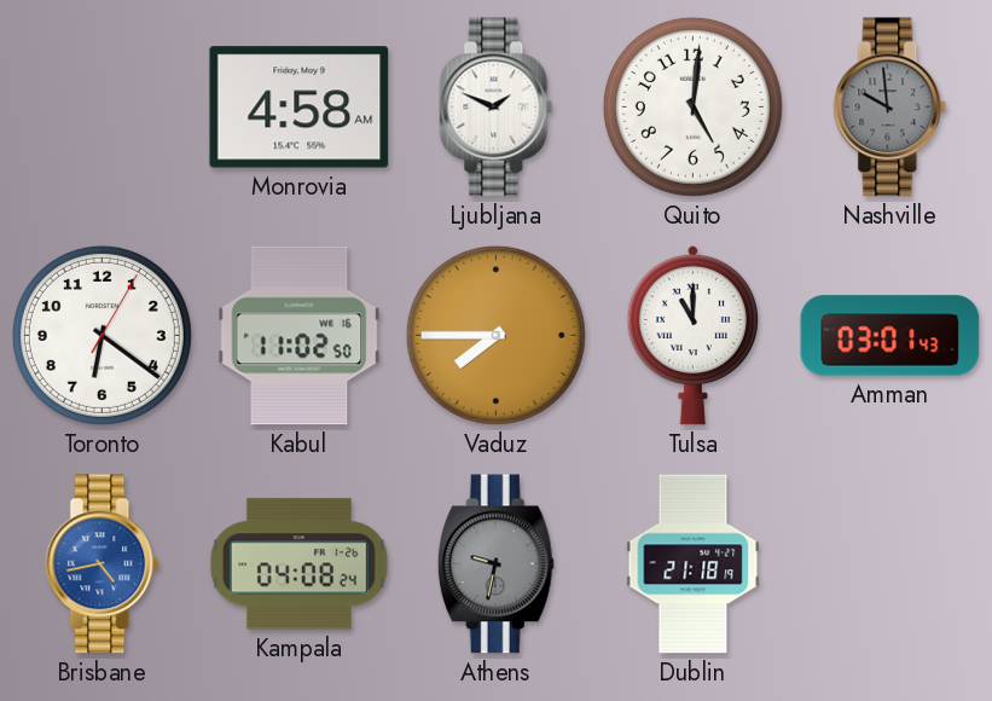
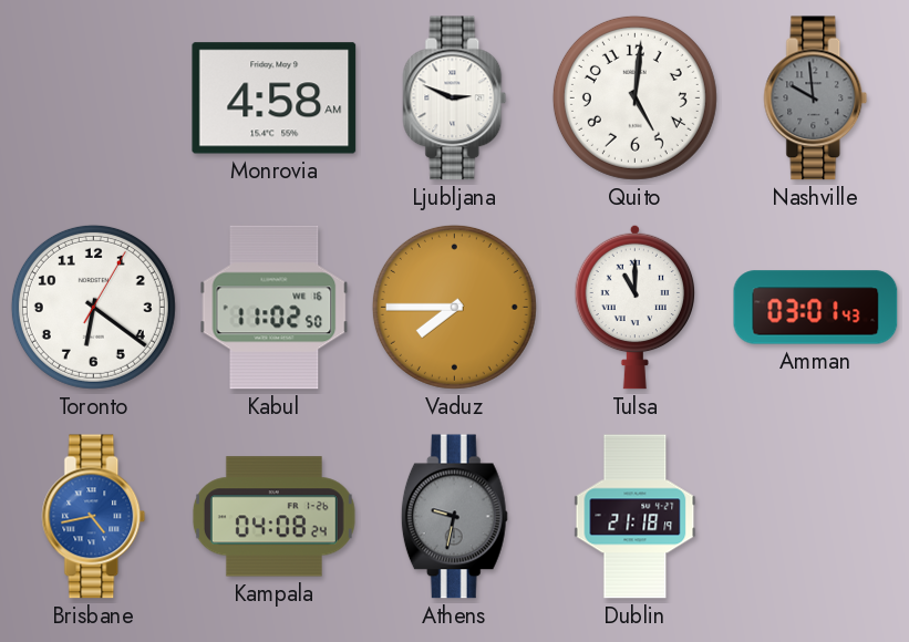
Ljubljana: 1:49 -> 2:49
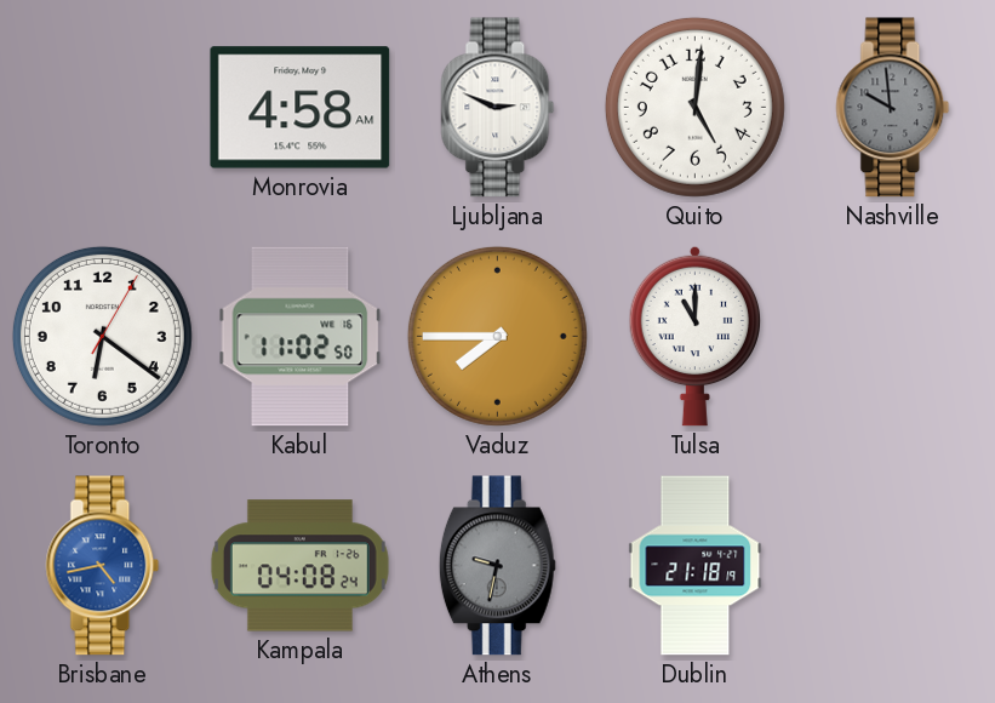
Amman: 03:01 -> none
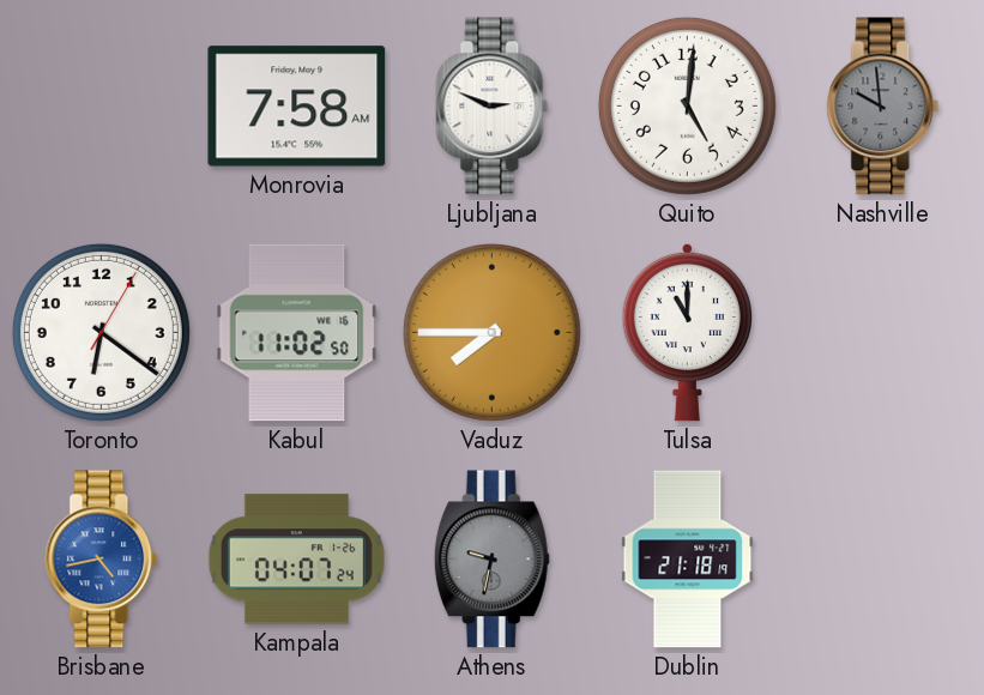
Monrovia: 4:58 -> 7:58
Kampala: 04:08 -> 04:07
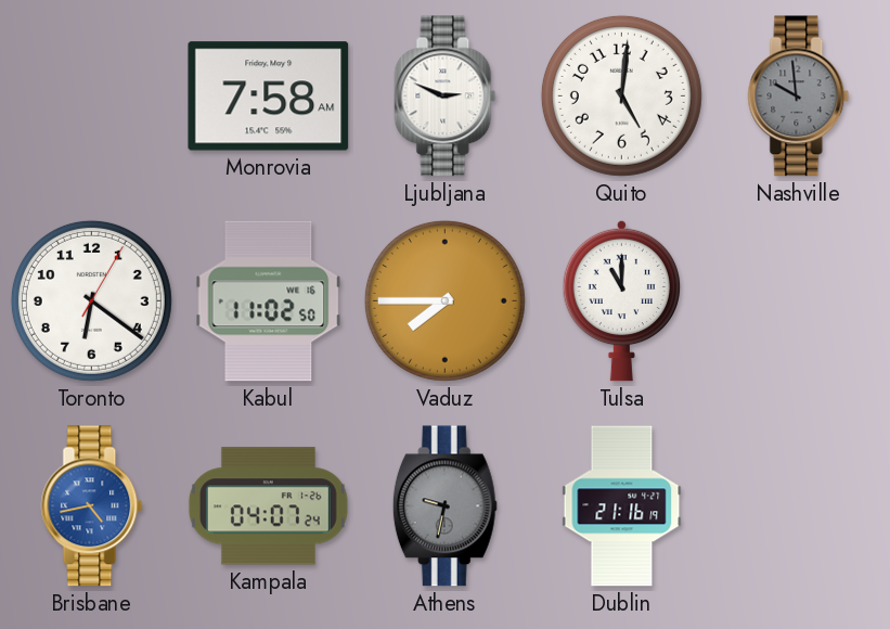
Dublin: 21:18 -> 21:16
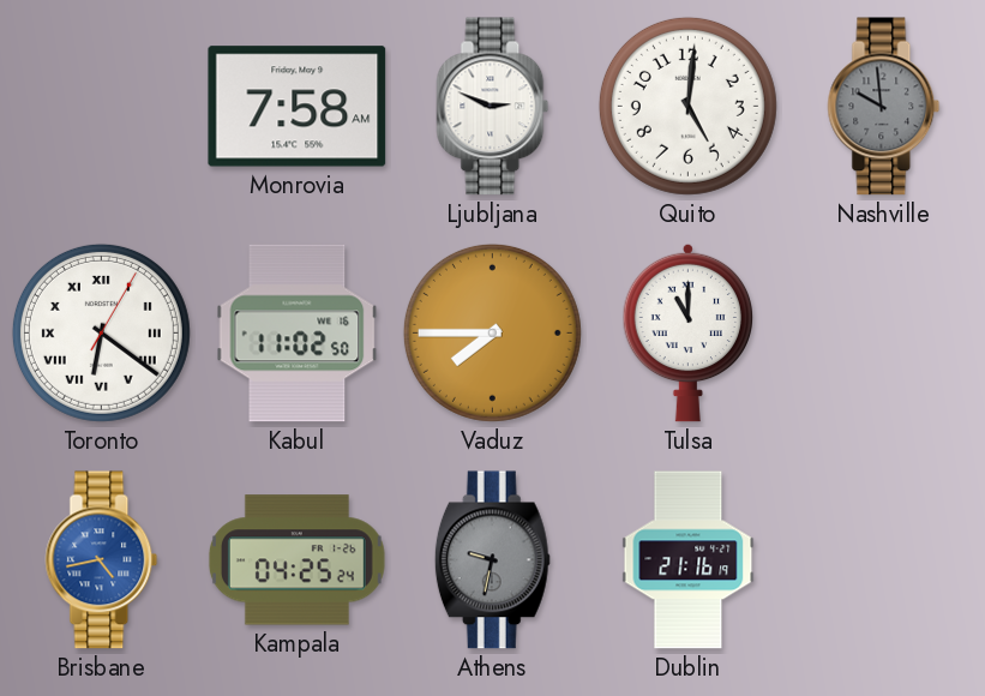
Toronto numerals: Arabic -> Roman
Kampala: 04:07 -> 04:25
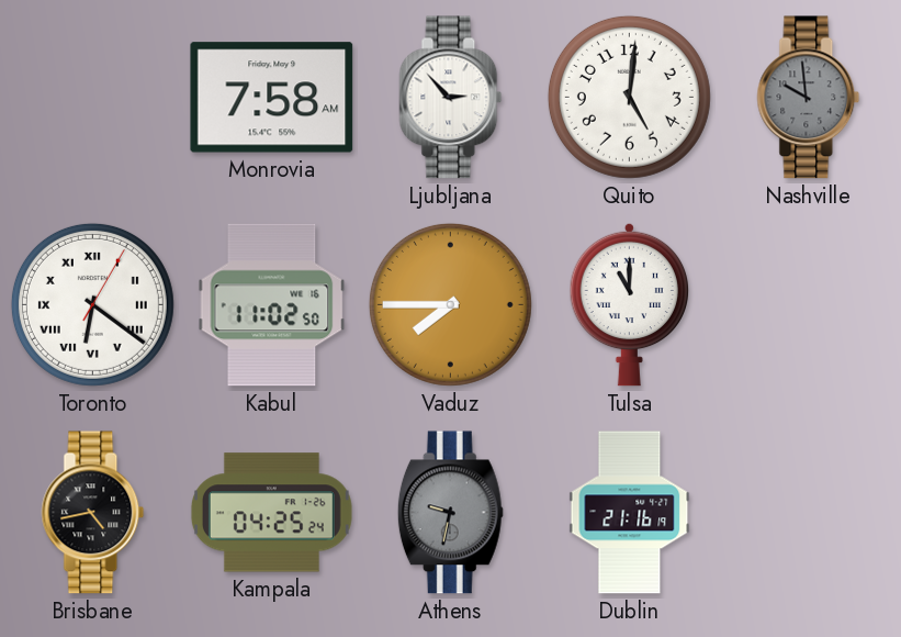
Ljubljana: 2:49 -> 2:53
Brisbane dial: blue -> black
